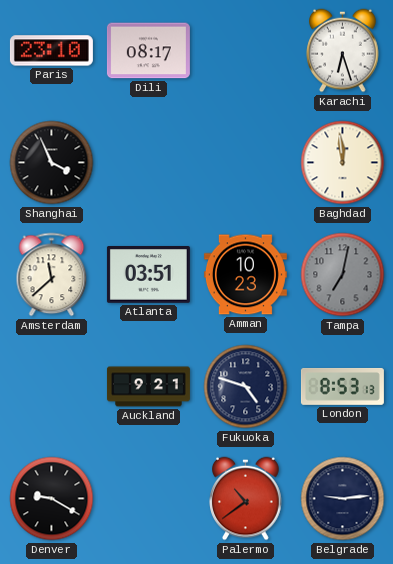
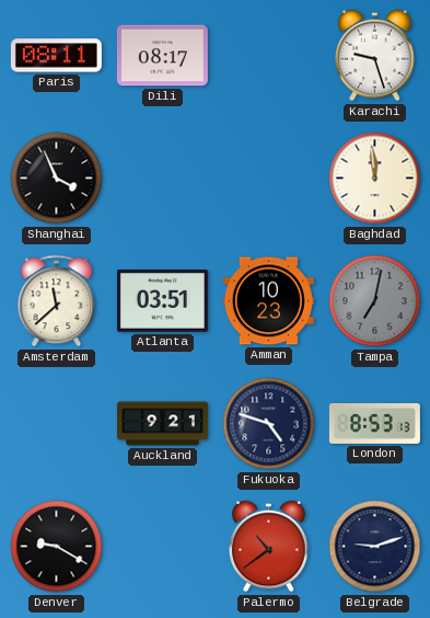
Paris: 23:10 -> 08:11
Karachi: 6:27 -> 9:27
Belgrade: 9:14 -> 9:12
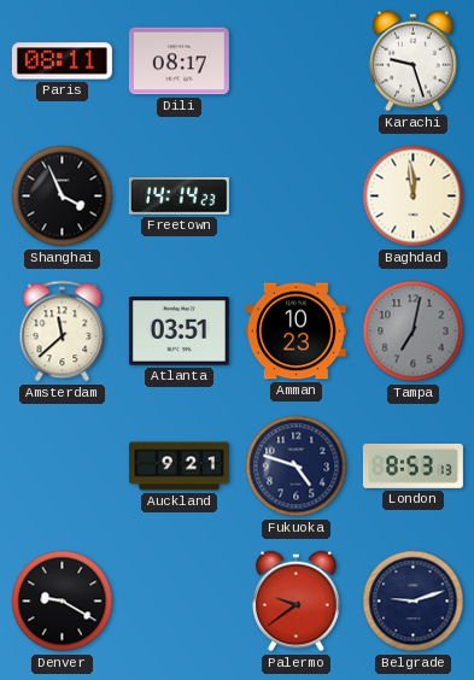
Freetown: none -> 14:14
Palermo: 10:39 -> 9:39
